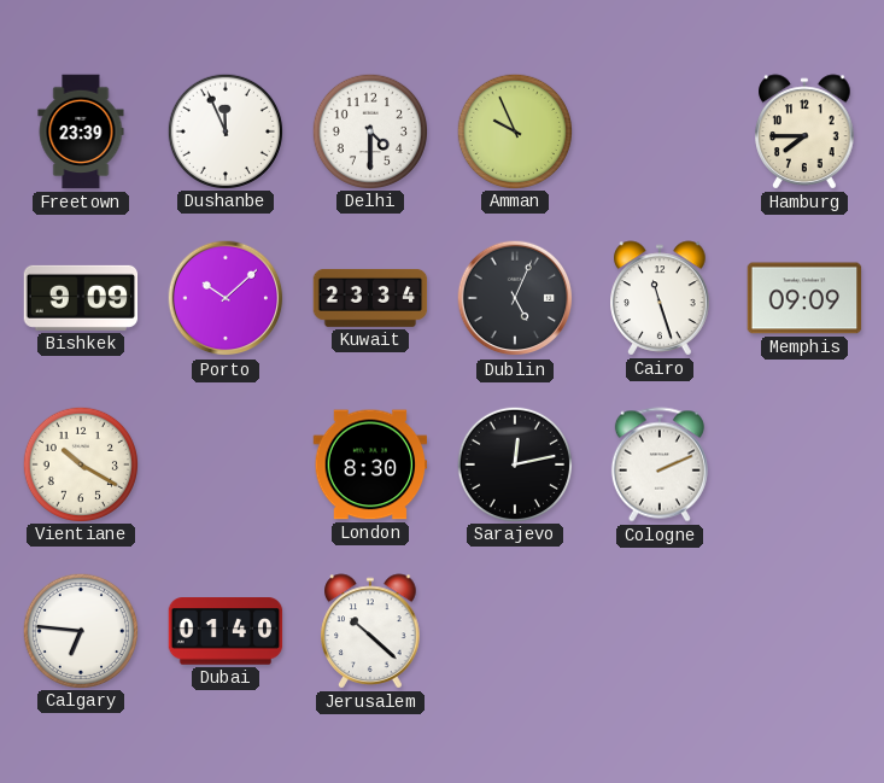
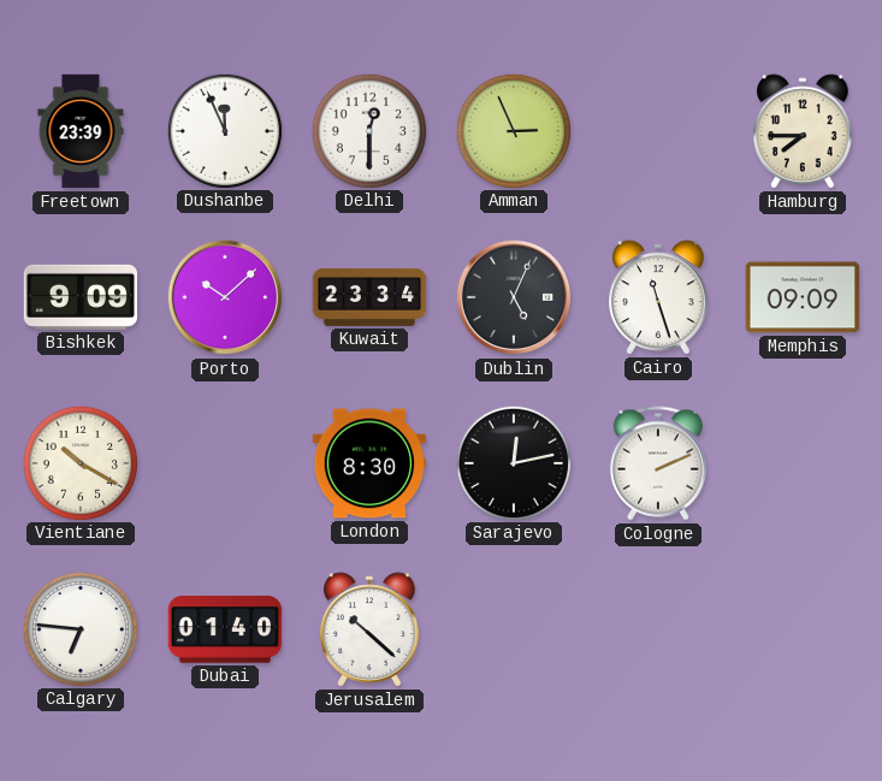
Delhi: 4:30 -> 12:30
Amman: 9:56 -> 2:56
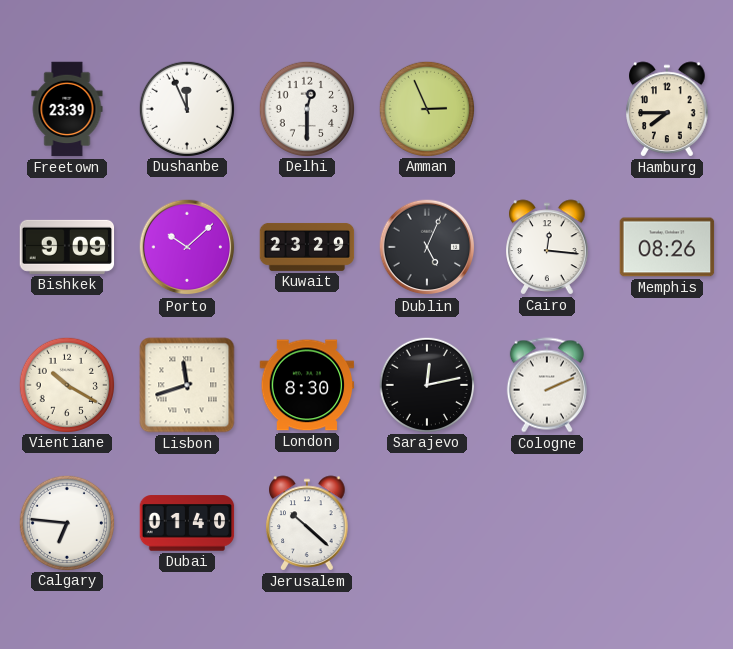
Kuwait: 23:34 -> 23:29
Cairo: 11:27 -> 12:16
Memphis: 09:09 -> 08:26
Lisbon: none -> 11:42
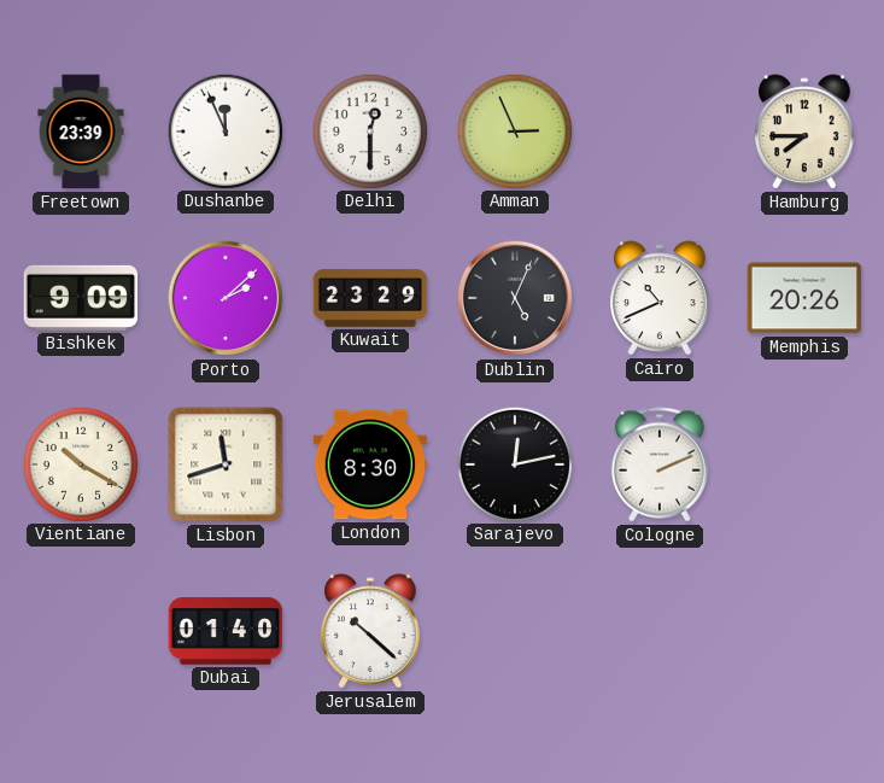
Porto: 10:08 -> 2:08
Cairo: 12:16 -> 10:41
Memphis: 08:26 -> 20:26
Calgary: 6:46 -> none
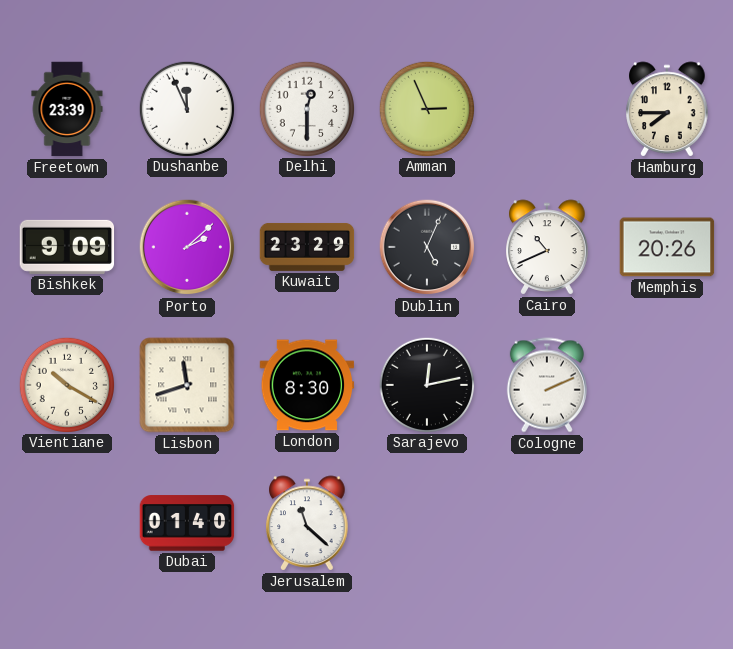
Jerusalem: 10:22 -> 11:22
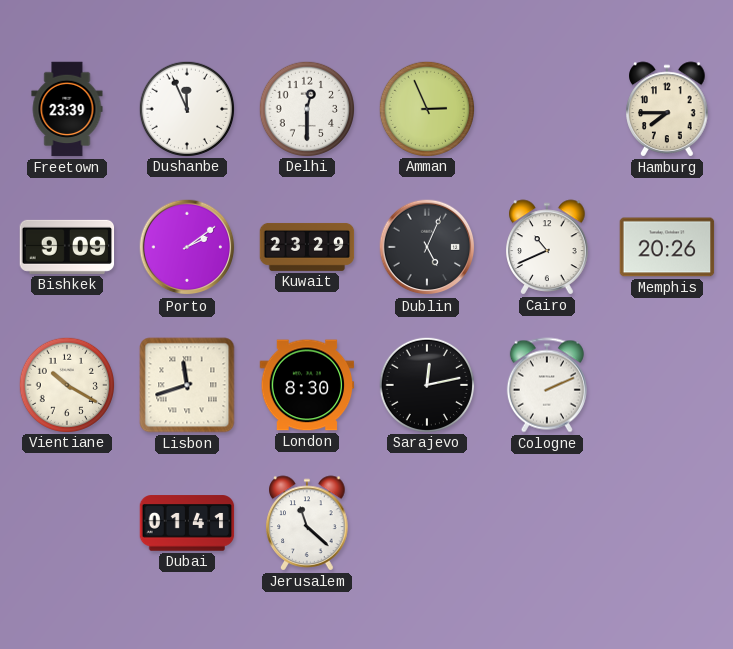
Porto: 2:08 -> 2:09
Dubai: 01:40 -> 01:41
